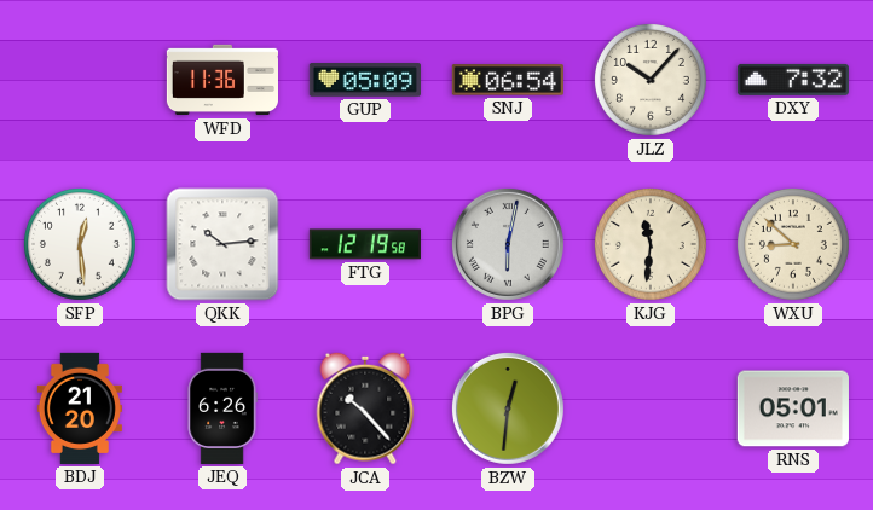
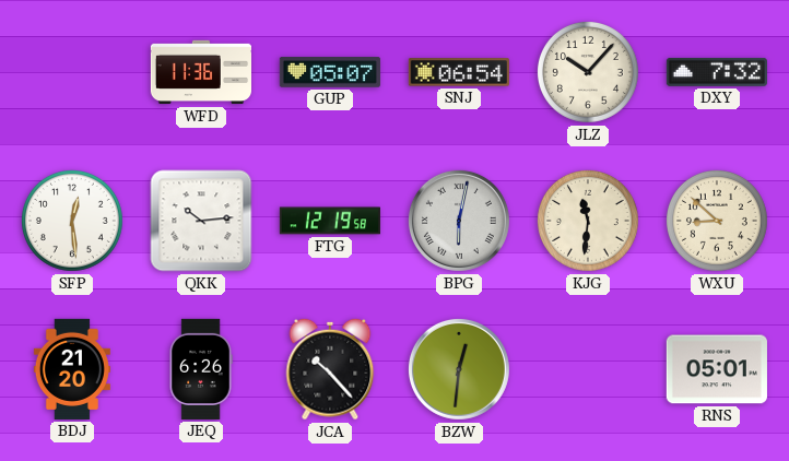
GUP: 05:09 -> 05:07
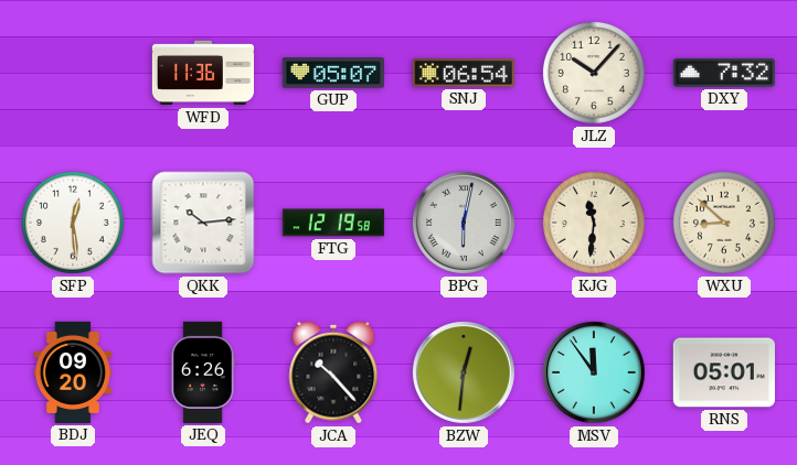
BDJ: 21:20 -> 09:20
MSV: none -> 11:54
